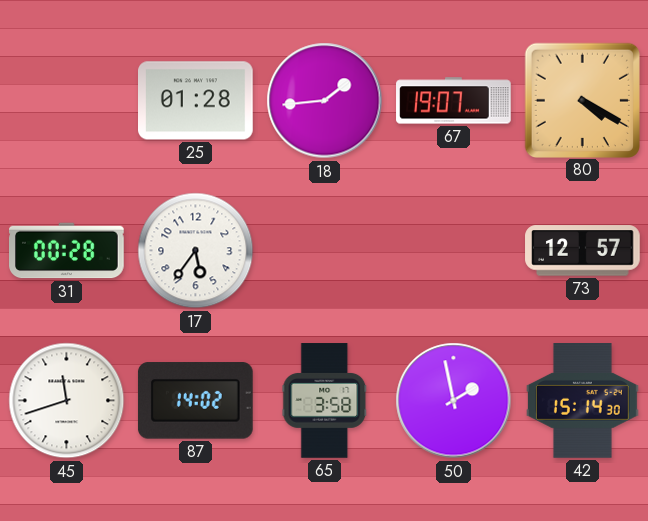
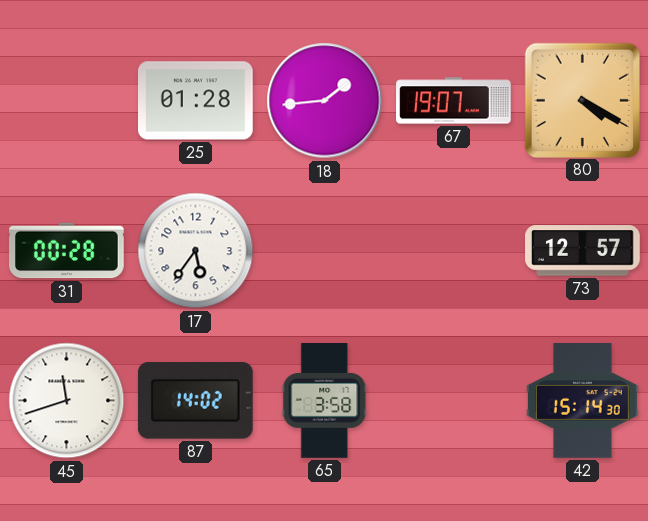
50: 1:58 -> none
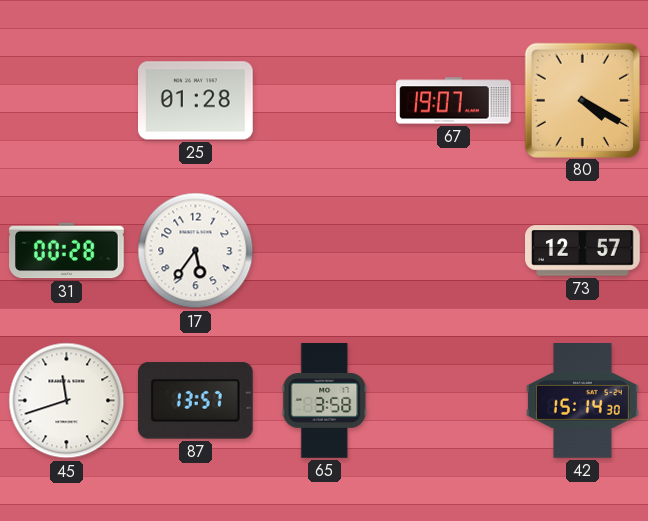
18: 1:44 -> none
87: 14:02 -> 13:57
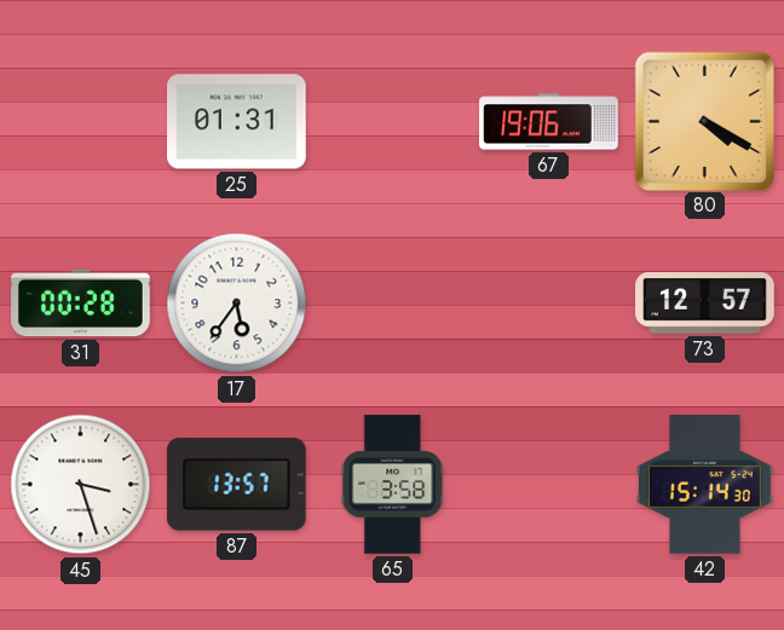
25: 01:28 -> 01:31
67: 19:07 -> 19:06
45: 11:42 -> 3:27
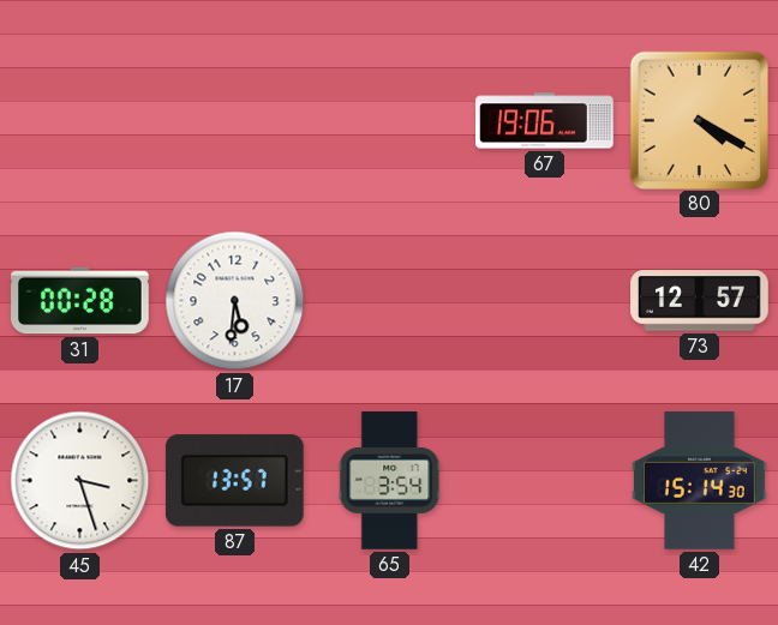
25: 01:31 -> none
17: 5:36 -> 5:31
65: 3:58 -> 3:54
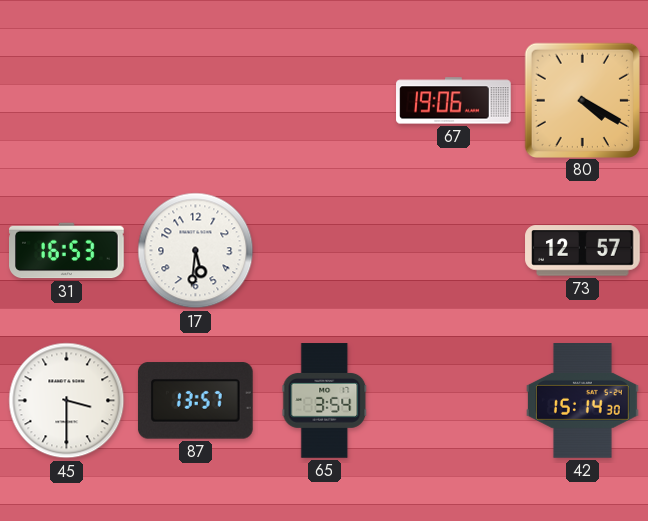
31: 00:28 -> 16:53
45: 3:27 -> 3:30
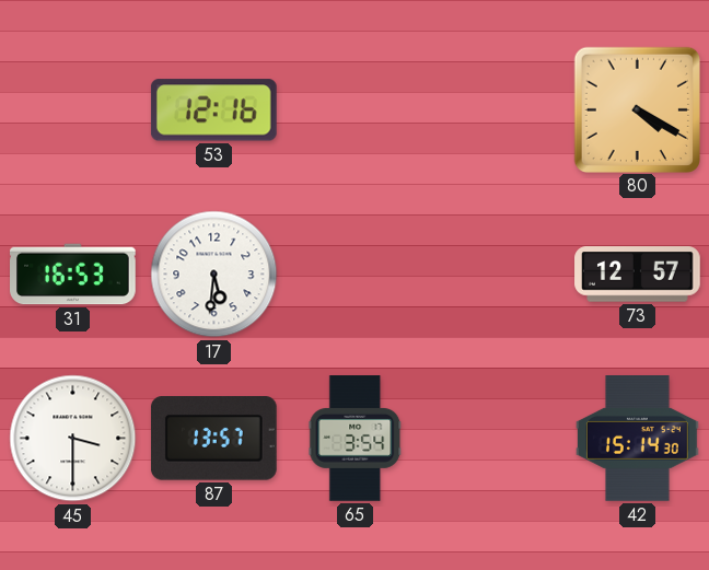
53: none -> 12:16
67: 19:06 -> none
